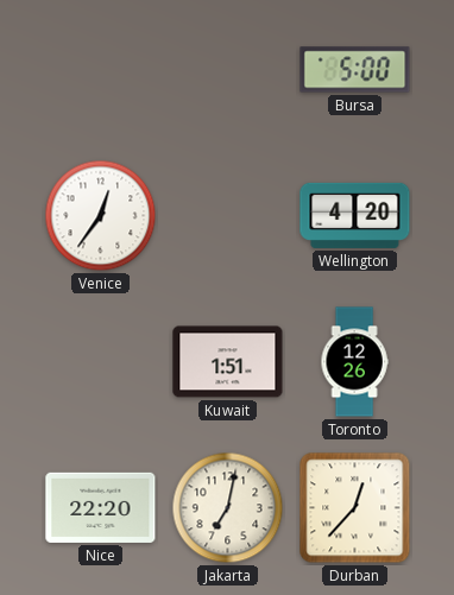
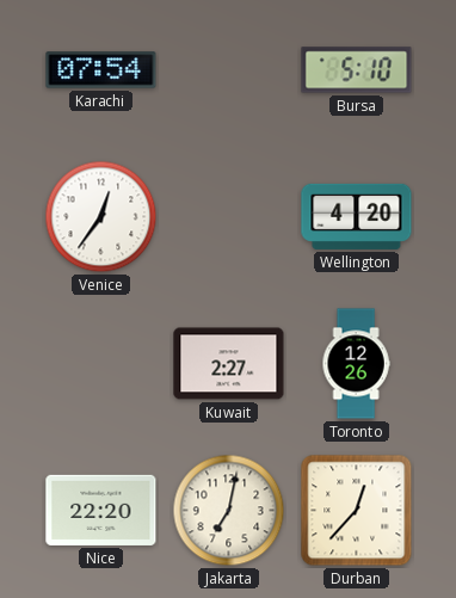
Karachi: none -> 07:54
Bursa: 5:00 -> 5:10
Kuwait: 1:51 -> 2:27
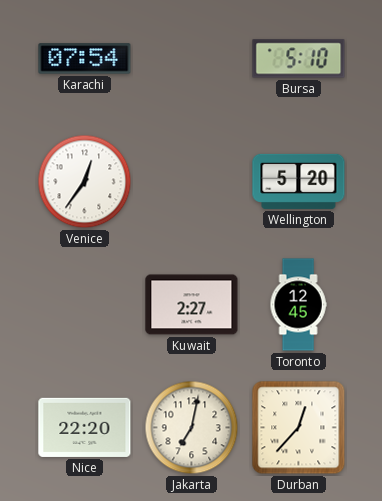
Wellington: 4:20 -> 5:20
Toronto: 12:26 -> 12:45
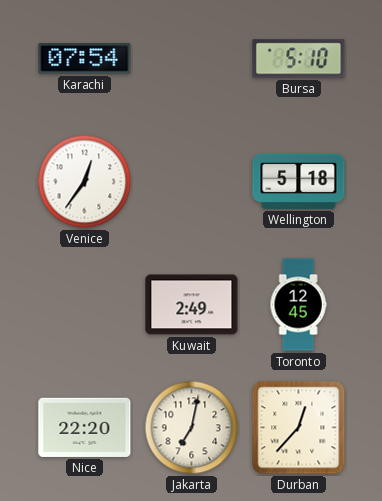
Wellington: 5:20 -> 5:18
Kuwait: 2:27 -> 2:49
